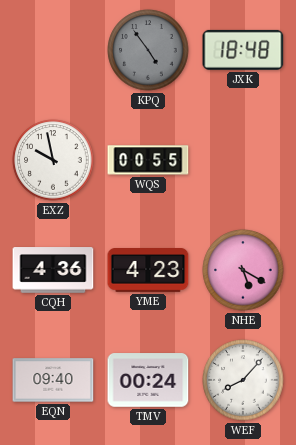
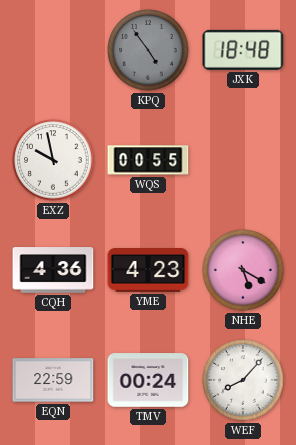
EQN: 09:40 -> 22:59
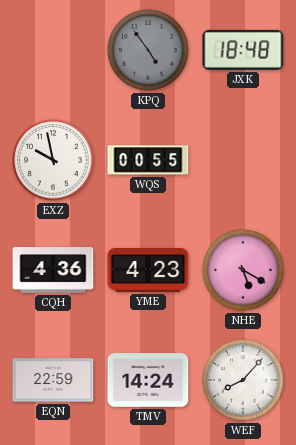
TMV: 00:24 -> 14:24
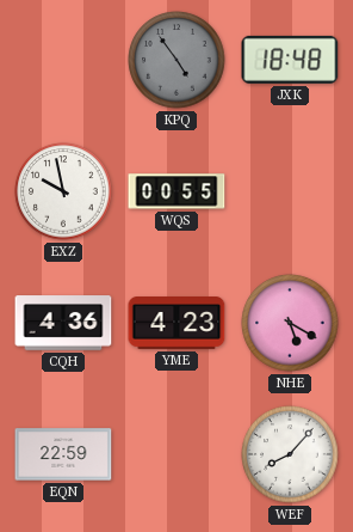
TMV: 14:24 -> none
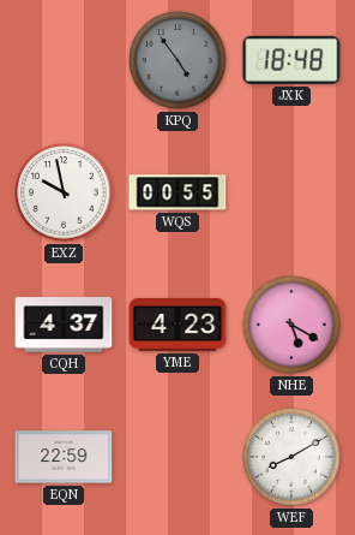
CQH: 4:36 -> 4:37
WEF: 8:07 -> 8:10
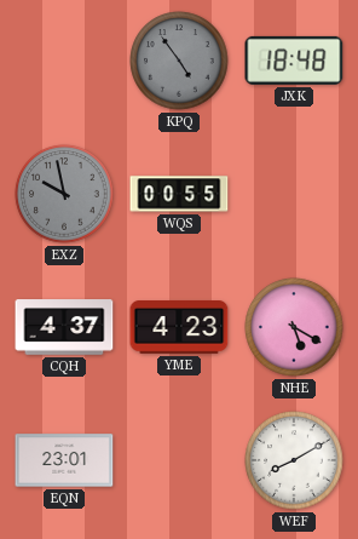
EXZ dial: white -> grey
EQN: 22:59 -> 23:01
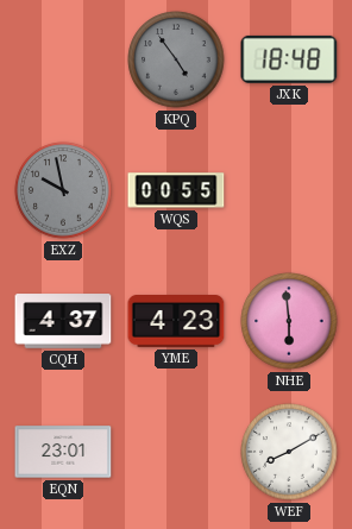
NHE: 5:20 -> 5:59
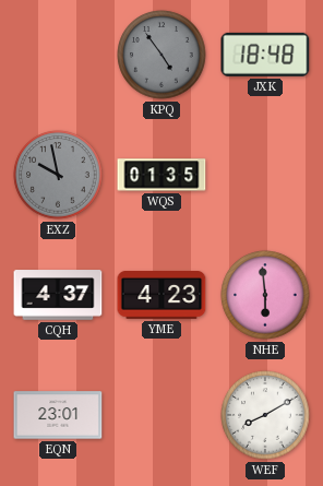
WQS: 00:55 -> 01:35
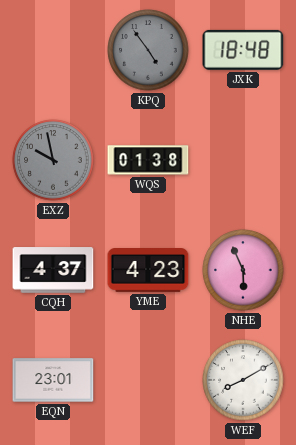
WQS: 01:35 -> 01:38
NHE: 5:59 -> 5:56
